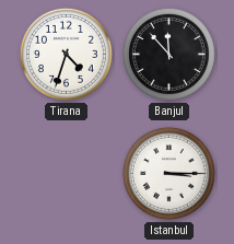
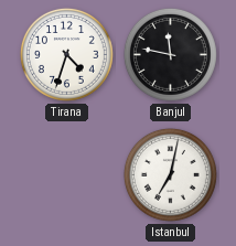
Banjul: 11:53 -> 11:47
Istanbul: 3:15 -> 7:02
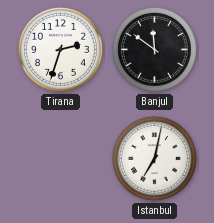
Tirana: 4:33 -> 2:33
Banjul: 11:47 -> 11:51
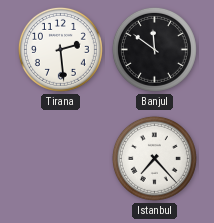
Tirana: 2:33 -> 2:29
Istanbul: 7:02 -> 7:23
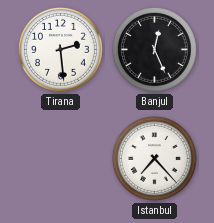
Banjul: 11:51 -> 12:26
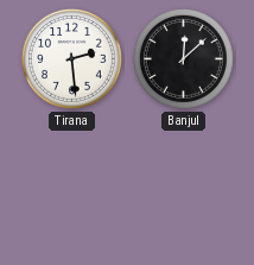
Banjul: 12:26 -> 12:08
Istanbul: 7:23 -> none
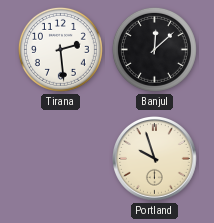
Portland: none -> 9:57
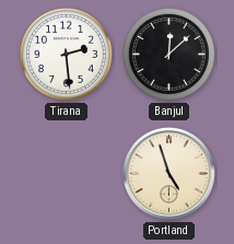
Portland: 9:57 -> 4:57
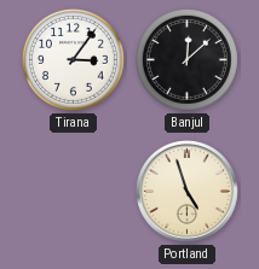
Tirana: 2:29 -> 3:06
